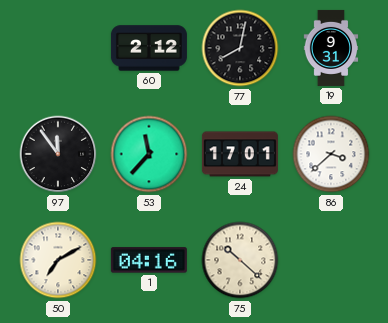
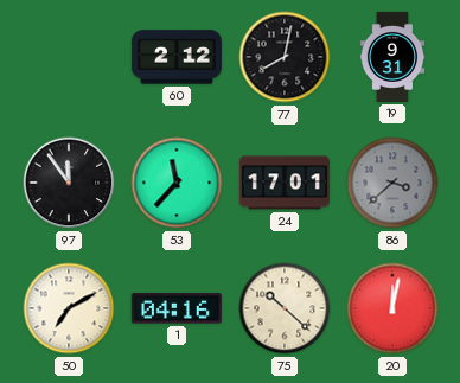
86 dial: white -> grey
20: none -> 12:02
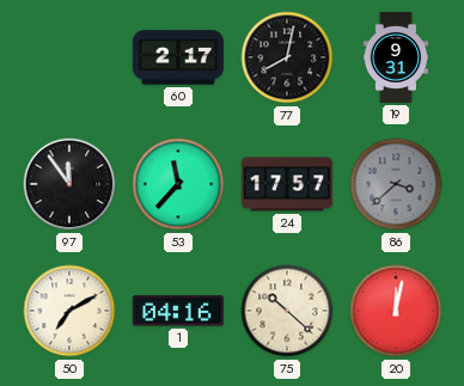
60: 2:12 -> 2:17
24: 17:01 -> 17:57
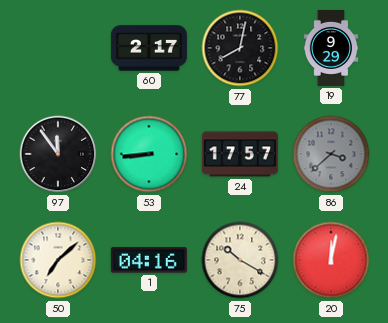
19: 9:31 -> 9:29
53: 11:37 -> 8:44
50: 7:10 -> 7:08
75: 10:22 -> 10:20
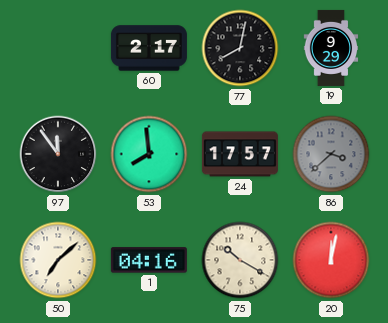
53: 8:44 -> 7:59
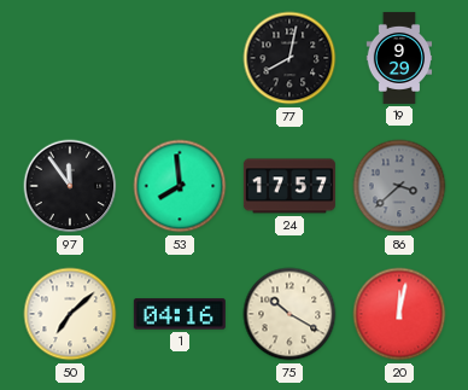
60: 2:17 -> none
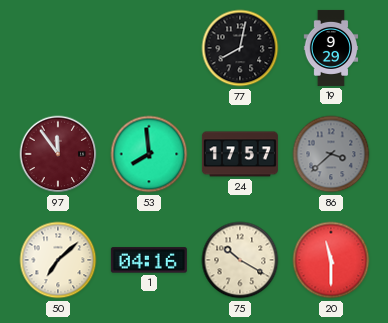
97 dial: black -> burgundy
20: 12:02 -> 11:30
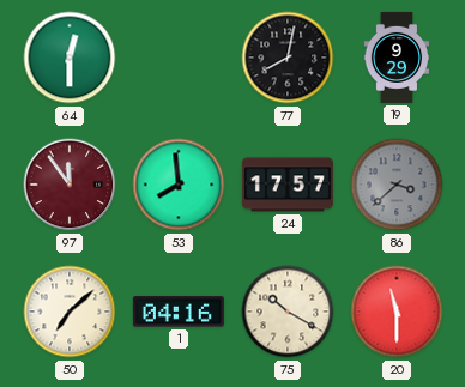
64: none -> 12:30
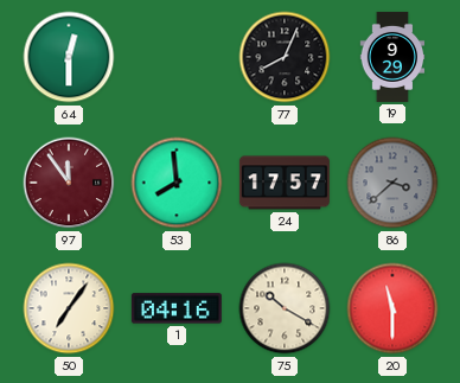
77: 8:02 -> 8:04
50: 7:08 -> 7:06
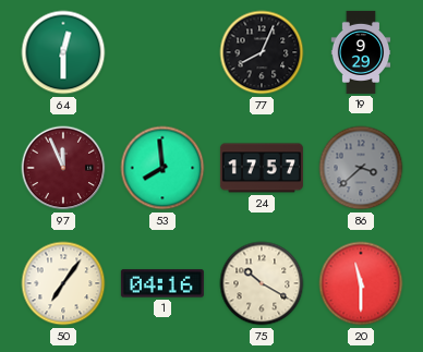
97: 11:54 -> 11:56
